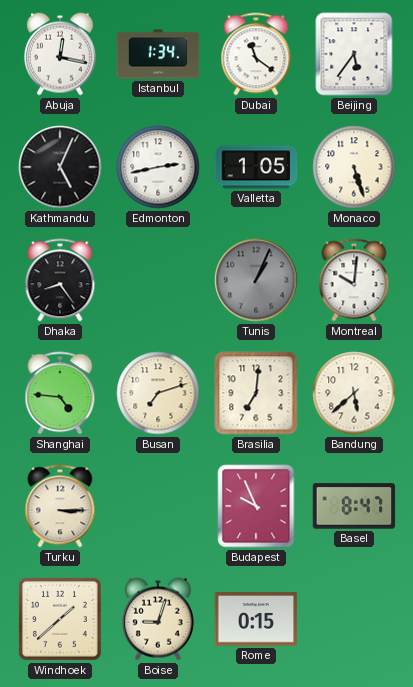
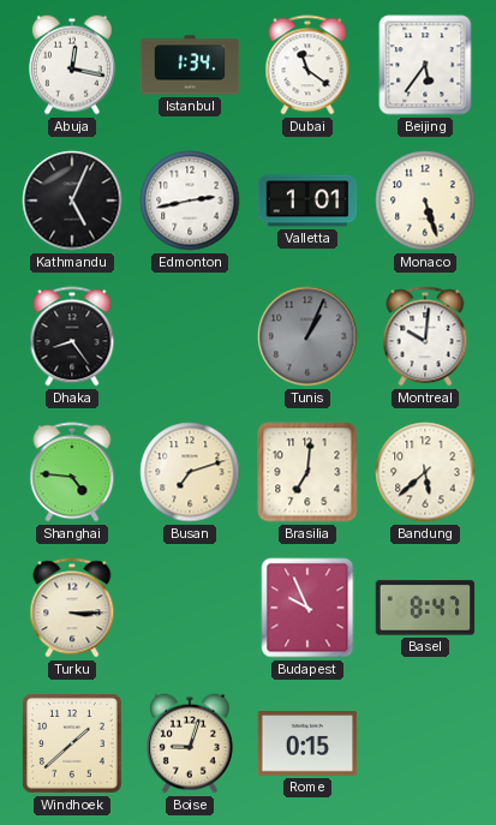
Valletta: 1:05 -> 1:01
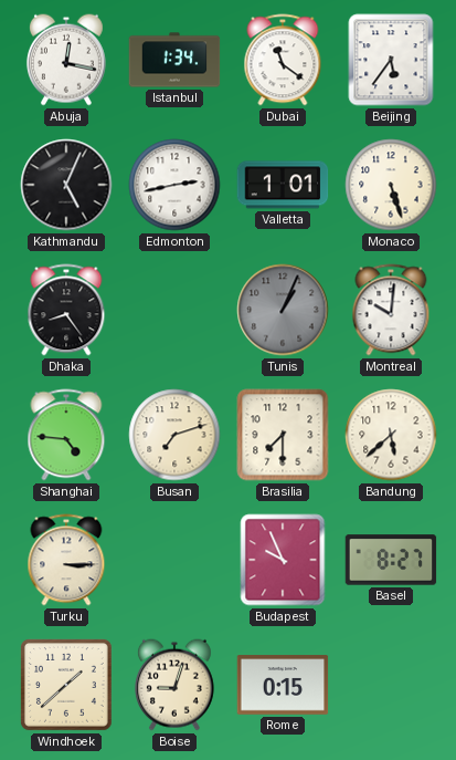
Brasilia: 7:01 -> 7:30
Basel: 8:47 -> 8:27
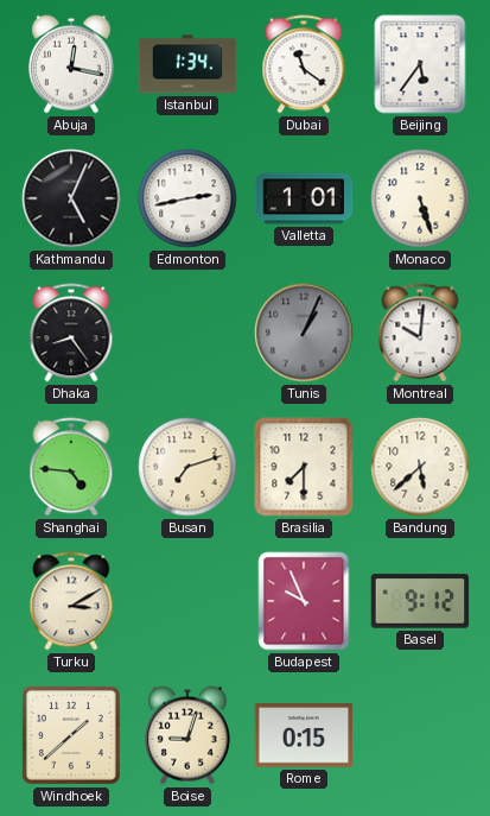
Turku: 3:15 -> 3:10
Basel: 8:27 -> 9:12
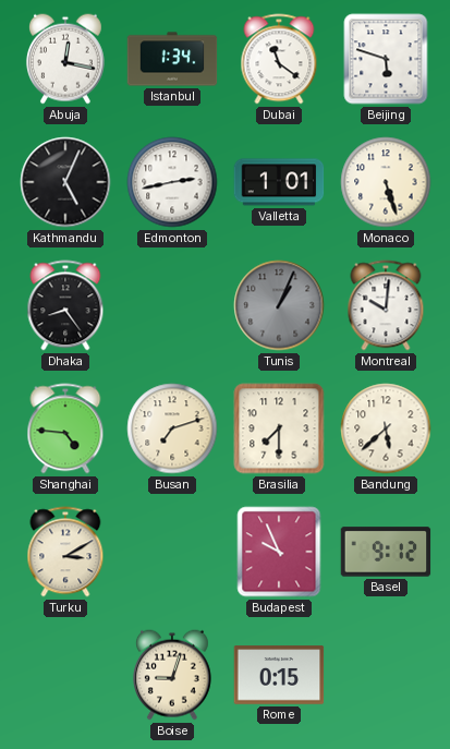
Beijing: 5:36 -> 5:48
Windhoek: 1:38 -> none
